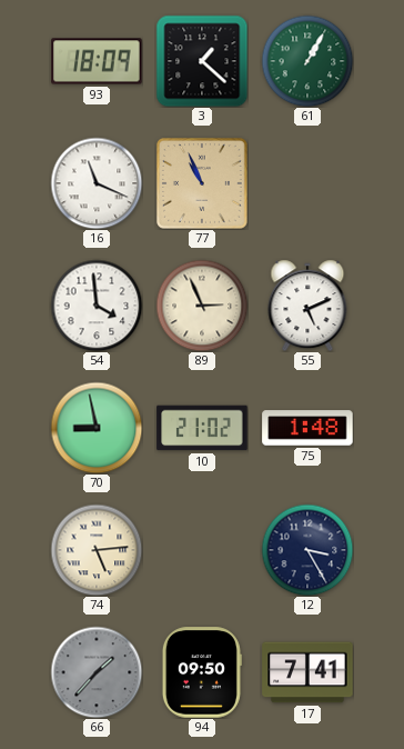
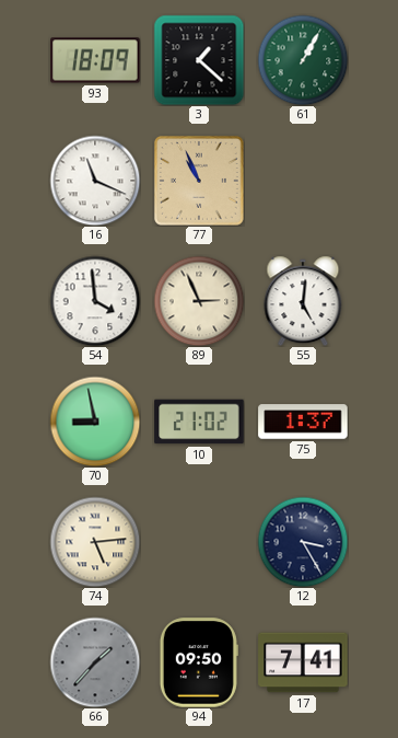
55: 5:11 -> 5:01
75: 1:48 -> 1:37
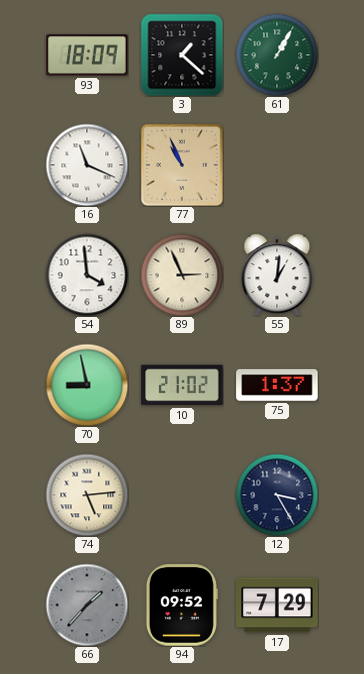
55: 5:01 -> 1:01
94: 09:50 -> 09:52
17: 7:41 -> 7:29
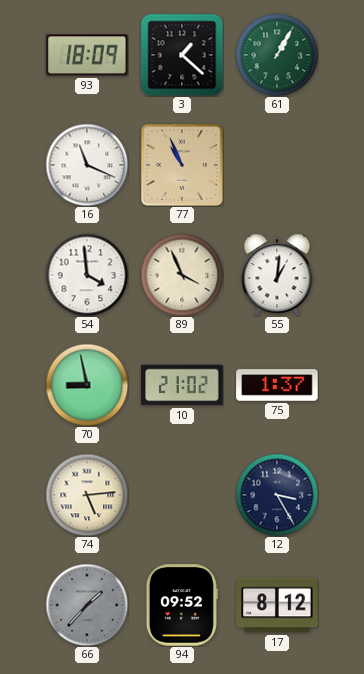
89: 2:56 -> 3:56
17: 7:29 -> 8:12
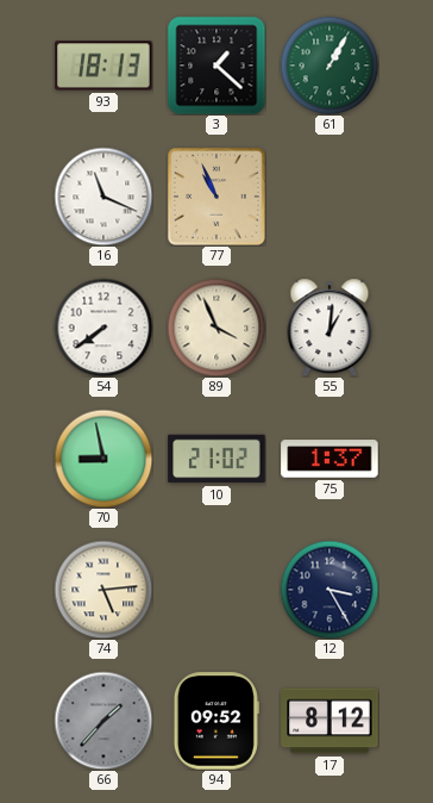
93: 18:09 -> 18:13
54: 3:59 -> 7:39
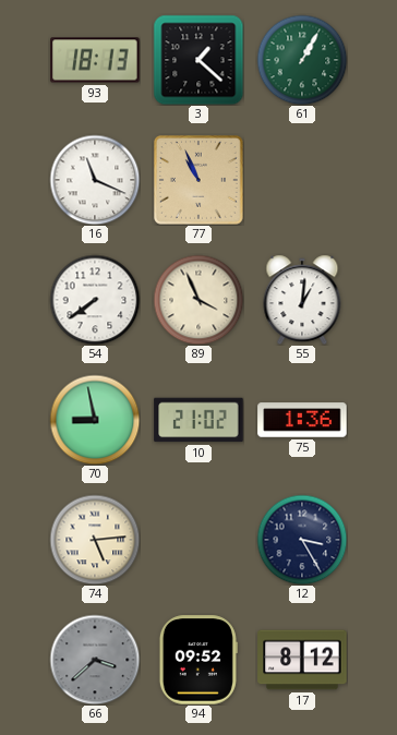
75: 1:37 -> 1:36
66: 1:37 -> 3:38
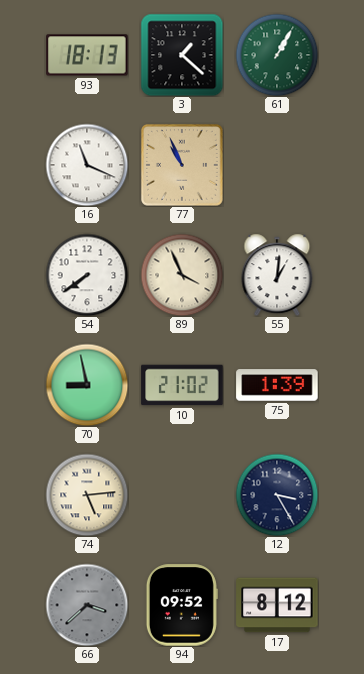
75: 1:36 -> 1:39
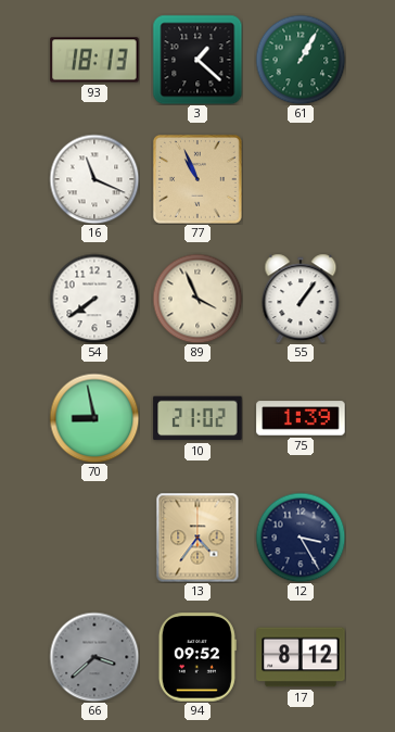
55: 1:01 -> 1:06
74: 5:14 -> none
13: none -> 4:36
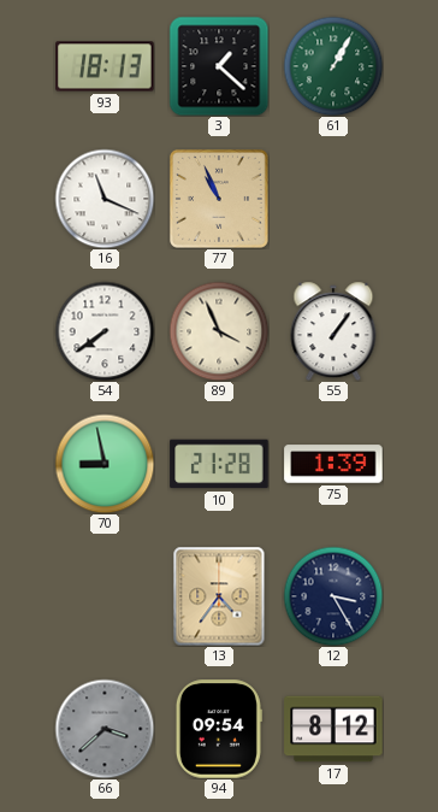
10: 21:02 -> 21:28
94: 09:52 -> 09:54
